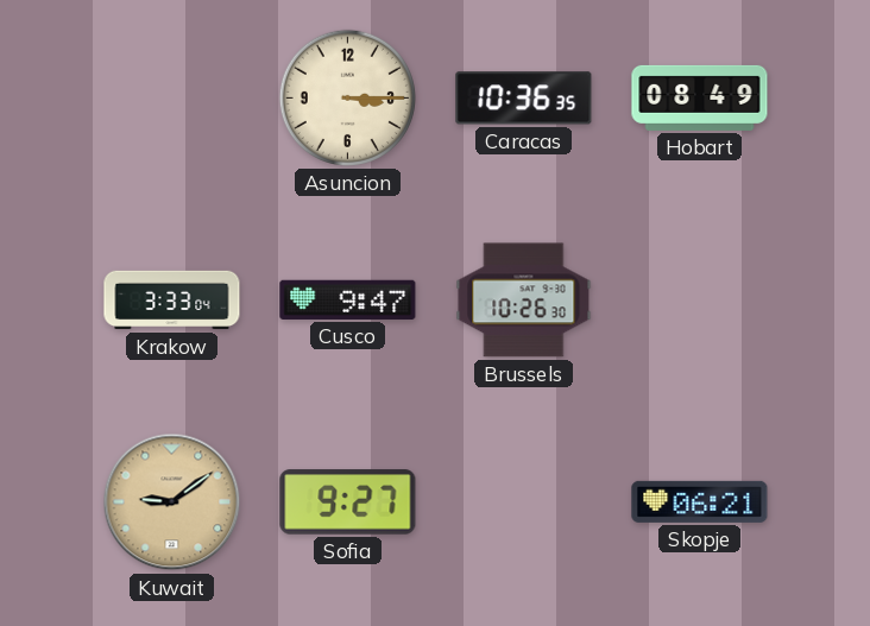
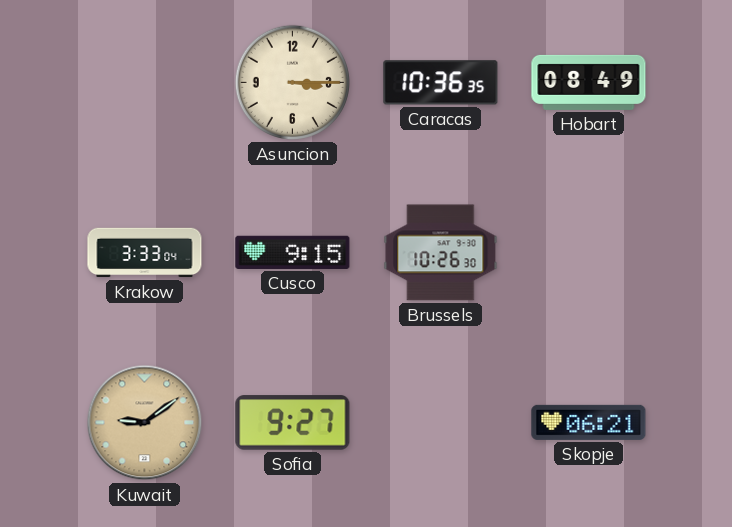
Cusco: 9:47 -> 9:15
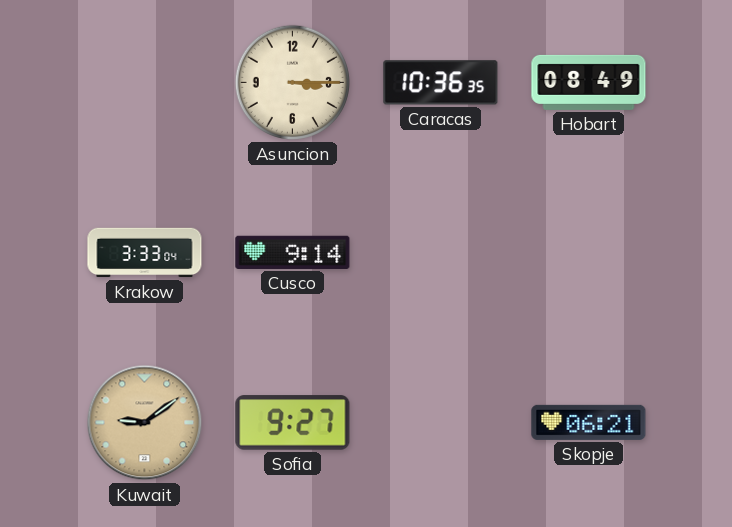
Cusco: 9:15 -> 9:14
Brussels: 10:26 -> none
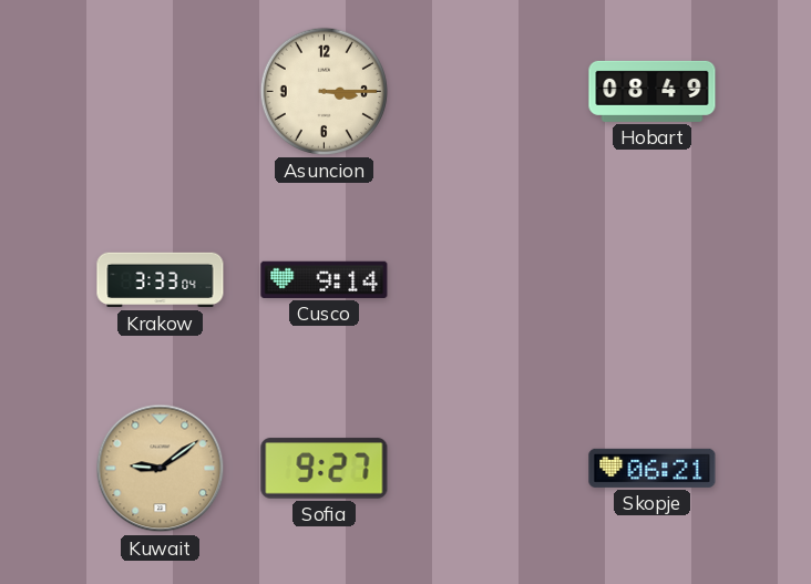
Caracas: 10:36 -> none
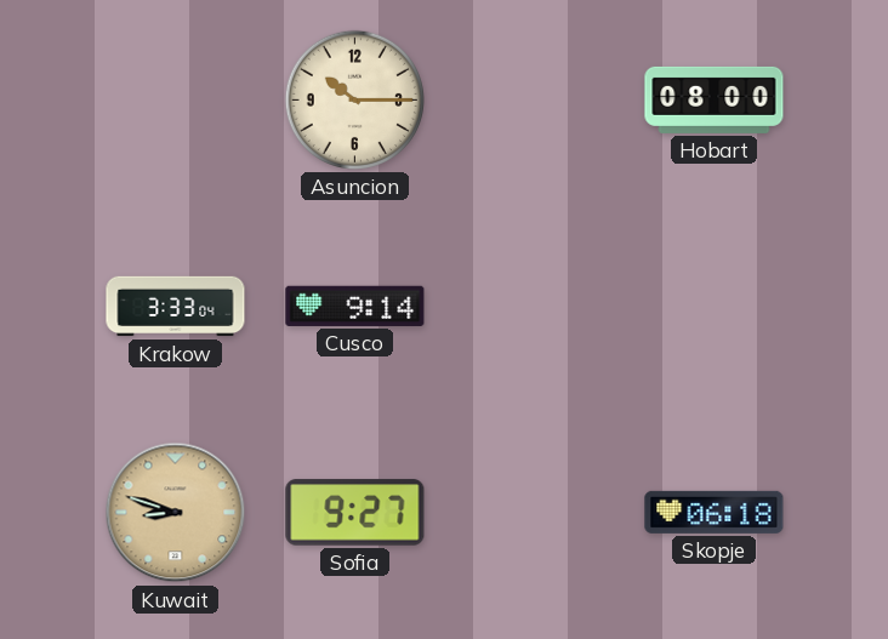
Asuncion: 3:15 -> 10:15
Hobart: 08:49 -> 08:00
Kuwait: 9:09 -> 8:48
Skopje: 06:21 -> 06:18
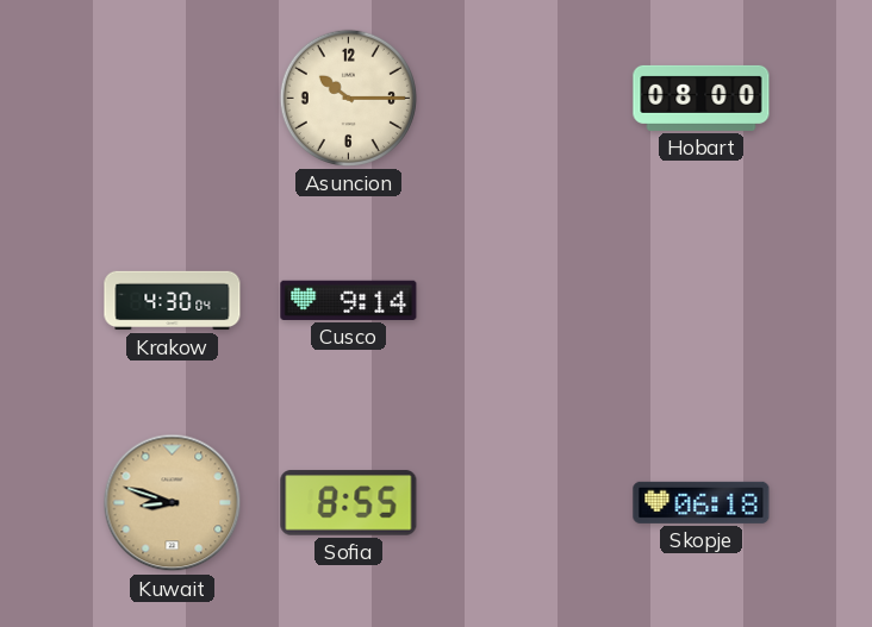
Krakow: 3:33 -> 4:30
Sofia: 9:27 -> 8:55
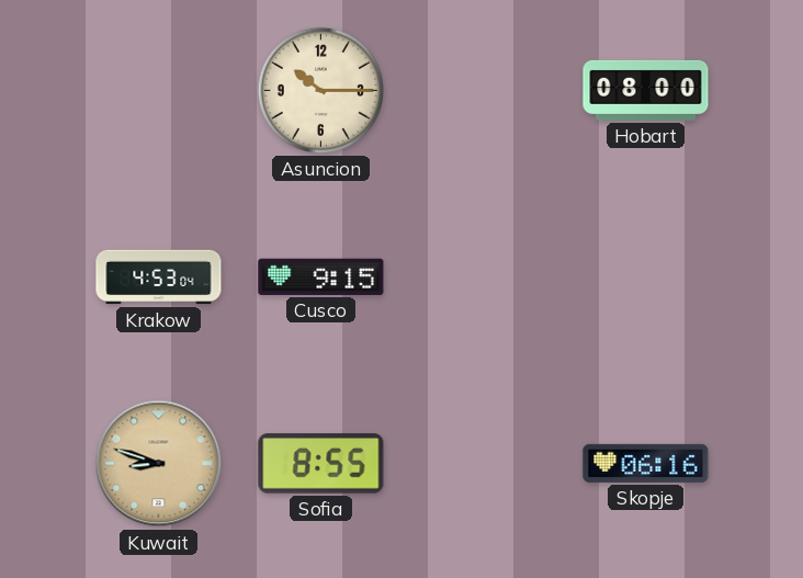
Krakow: 4:30 -> 4:53
Cusco: 9:14 -> 9:15
Skopje: 06:18 -> 06:16
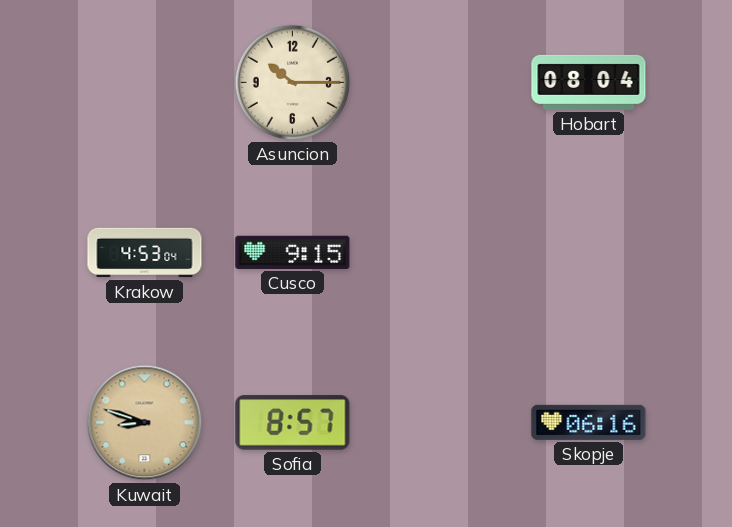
Hobart: 08:00 -> 08:04
Sofia: 8:55 -> 8:57
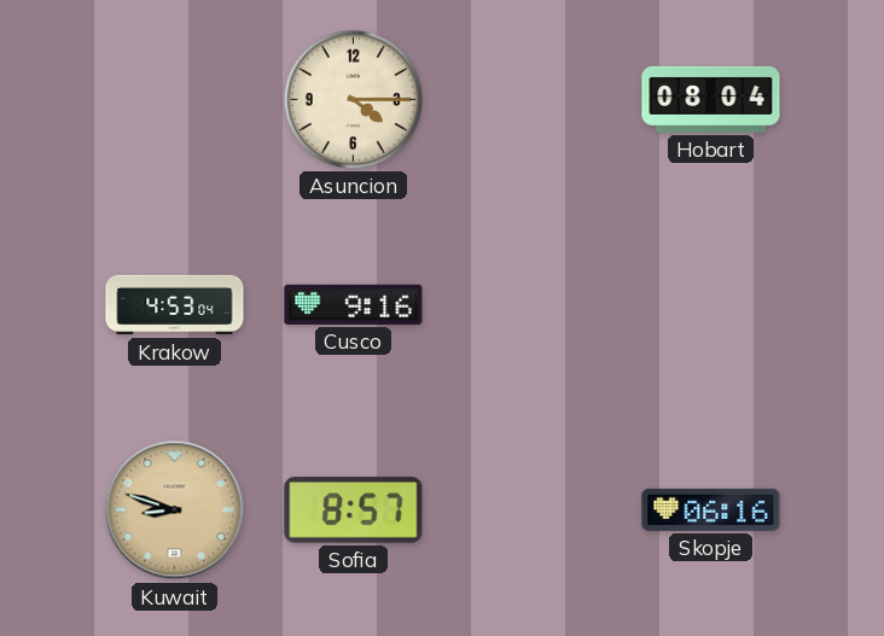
Asuncion: 10:15 -> 4:15
Cusco: 9:15 -> 9:16
